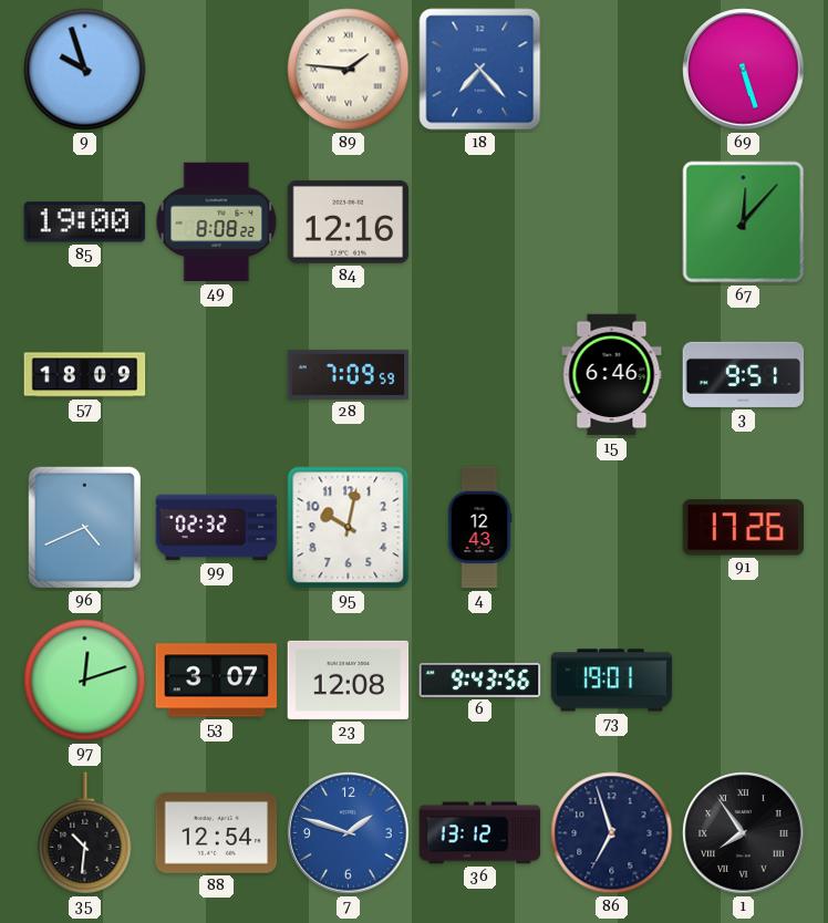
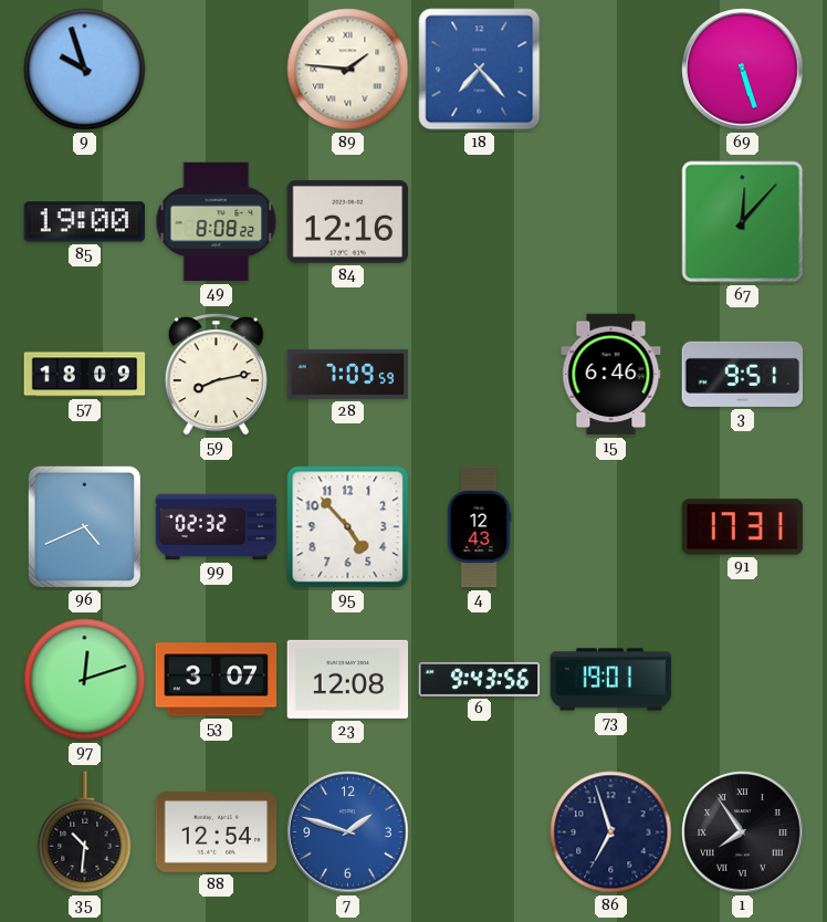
59: none -> 8:13
95: 10:02 -> 4:53
91: 17:26 -> 17:31
36: 13:12 -> none
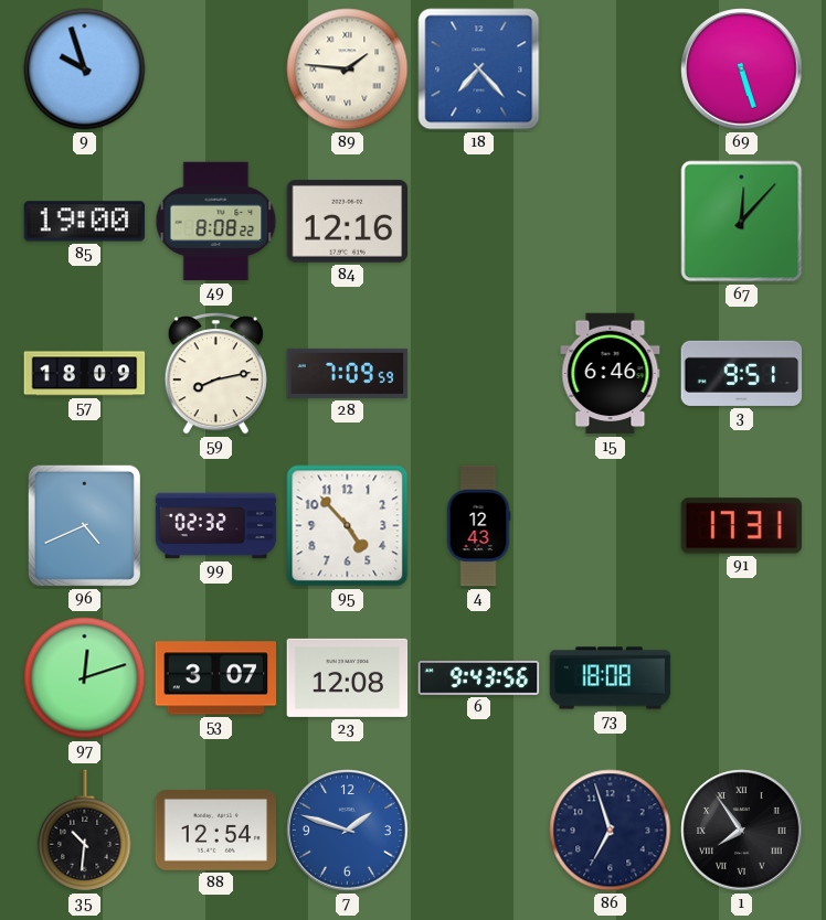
73: 19:01 -> 18:08
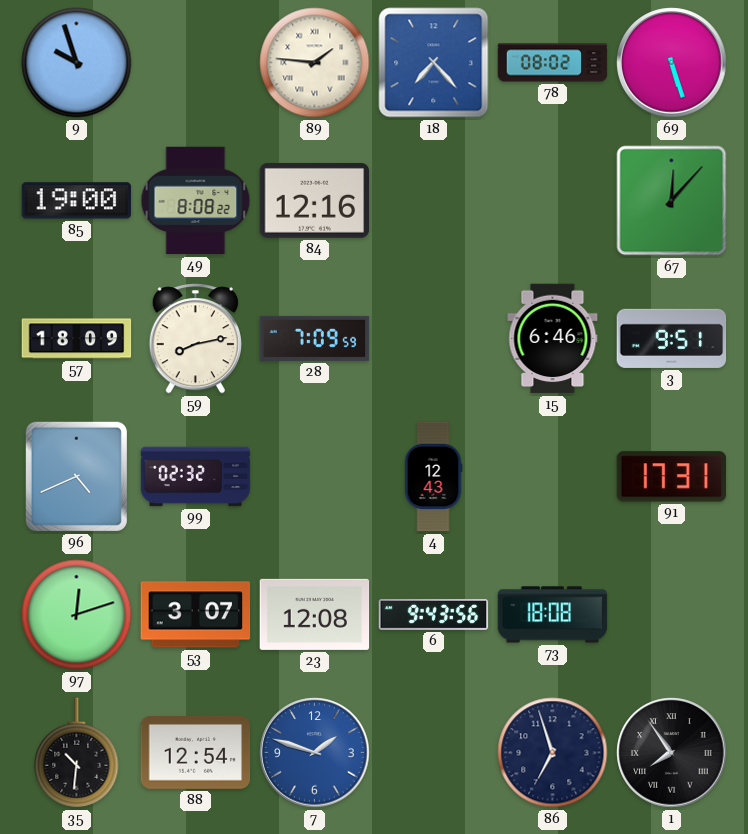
78: none -> 08:02
95: 4:53 -> none
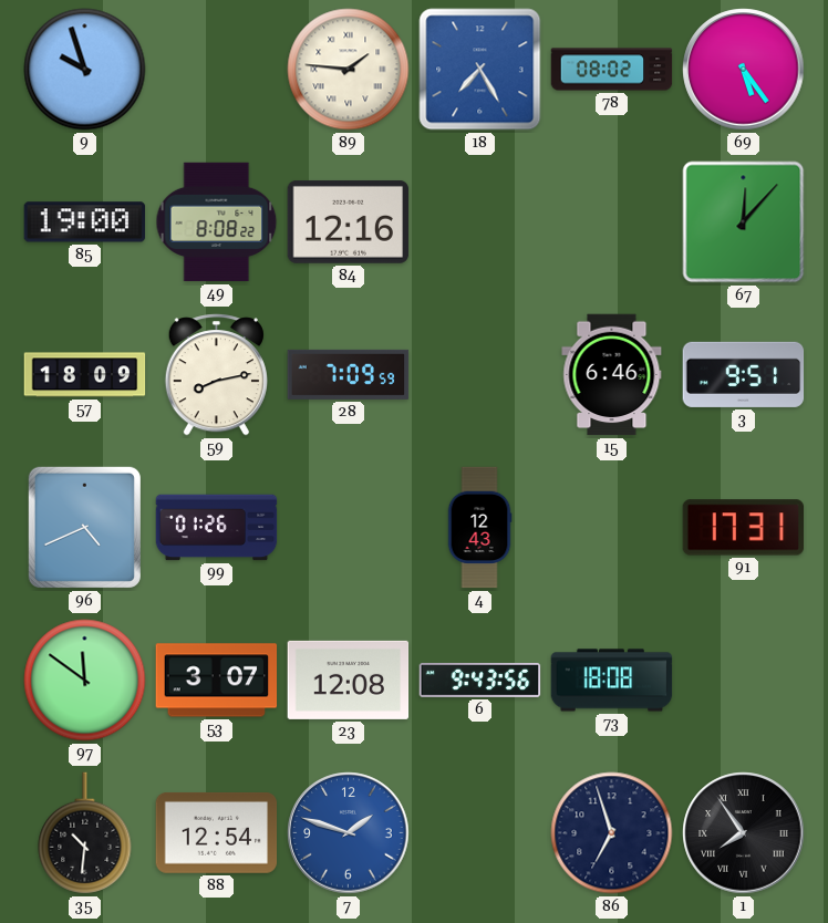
18: 7:23 -> 7:25
69: 5:27 -> 5:24
99: 02:32 -> 01:26
97: 12:12 -> 11:51
